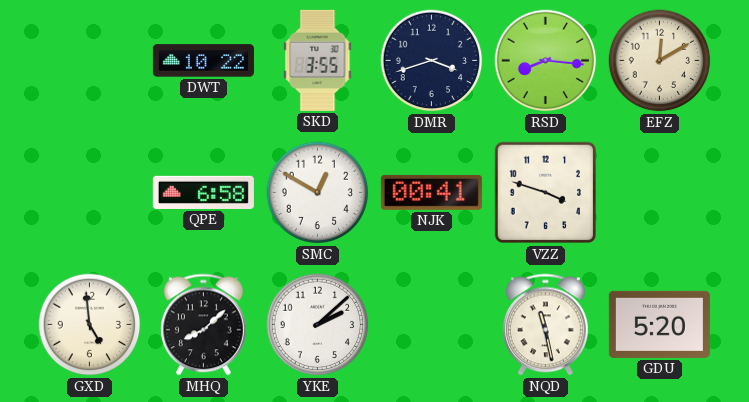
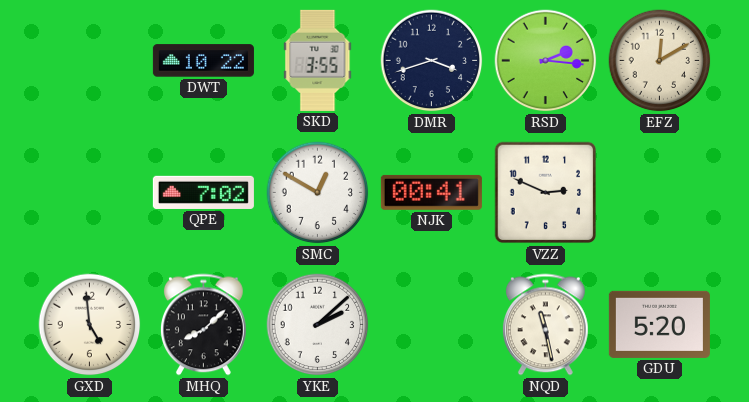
RSD: 8:16 -> 2:16
QPE: 6:58 -> 7:02
VZZ: 3:48 -> 2:49
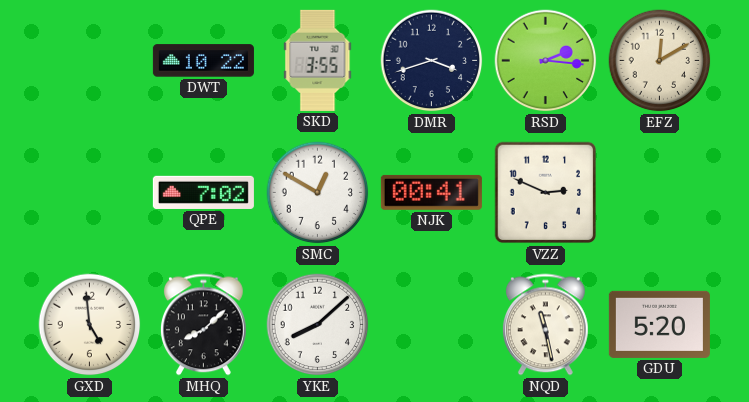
YKE: 2:08 -> 8:08
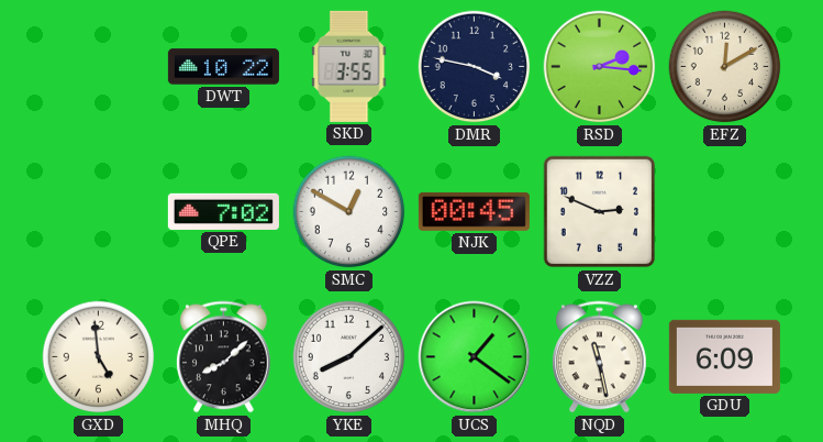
DMR: 3:42 -> 3:47
NJK: 00:41 -> 00:45
UCS: none -> 1:21
GDU: 5:20 -> 6:09
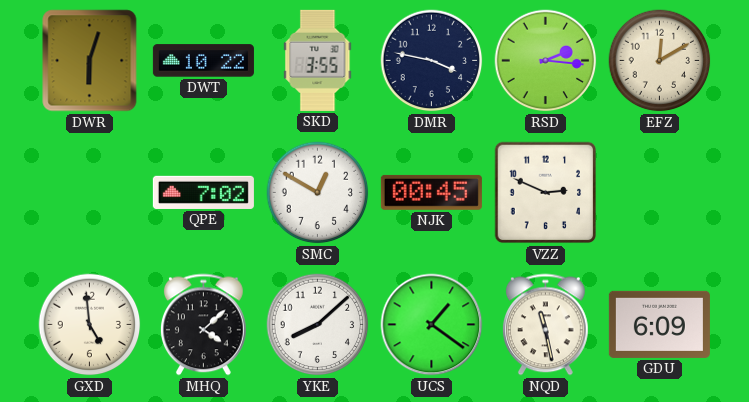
DWR: none -> 6:03
MHQ: 8:08 -> 4:08
